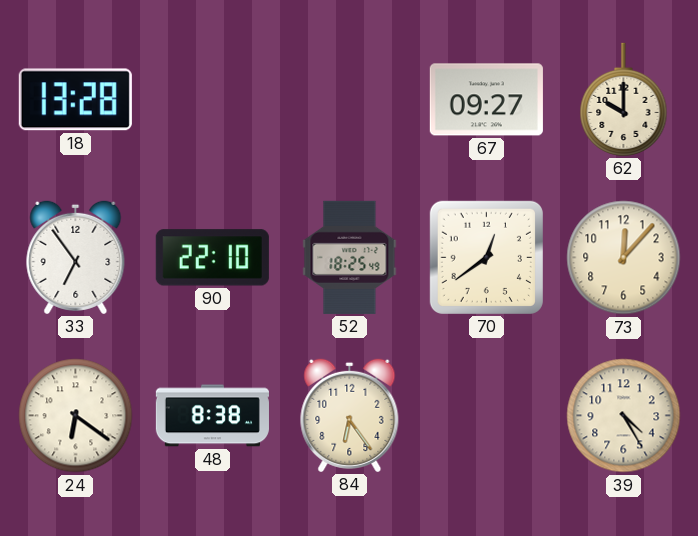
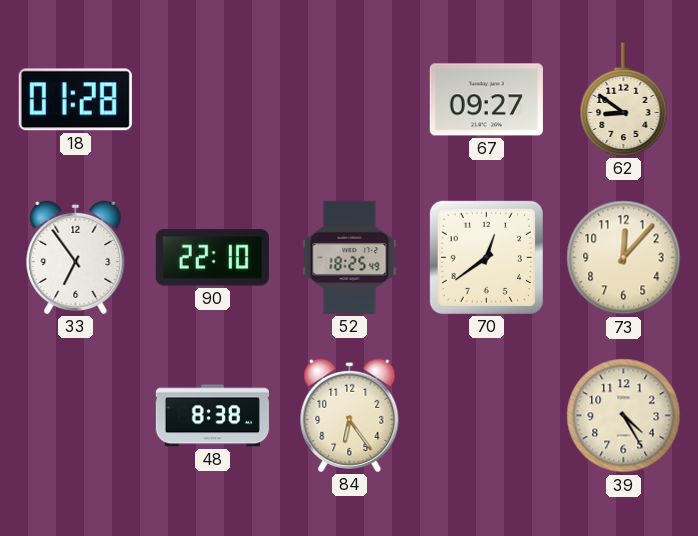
18: 13:28 -> 01:28
62: 10:00 -> 8:51
24: 6:21 -> none
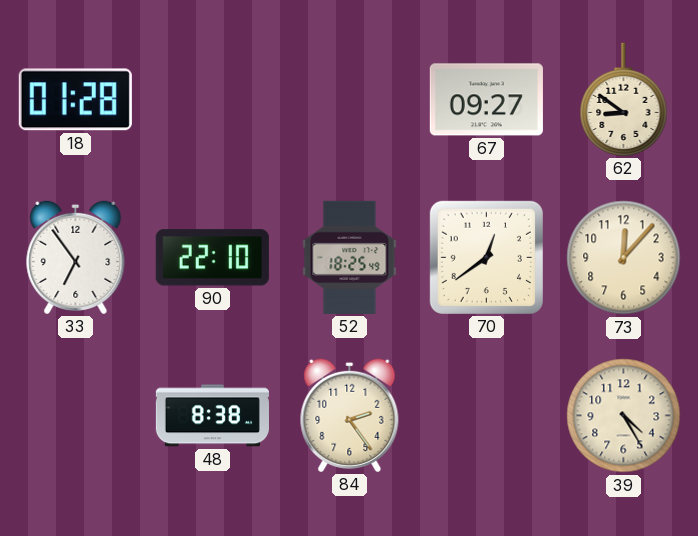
84: 6:24 -> 2:24
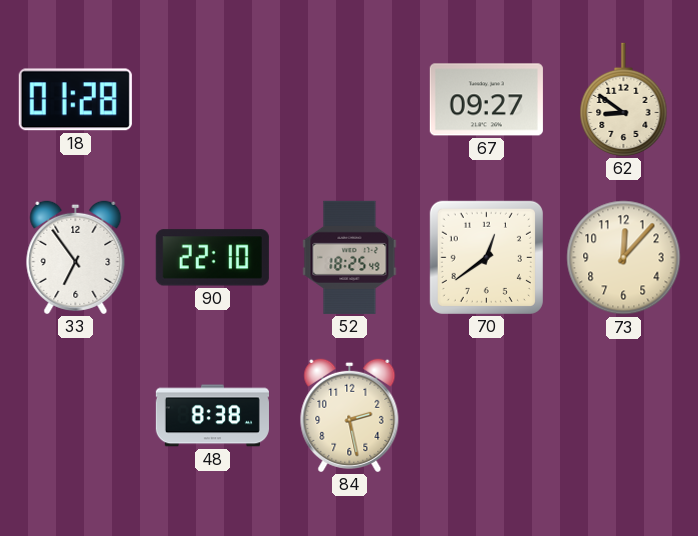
84: 2:24 -> 2:28
39: 4:25 -> none
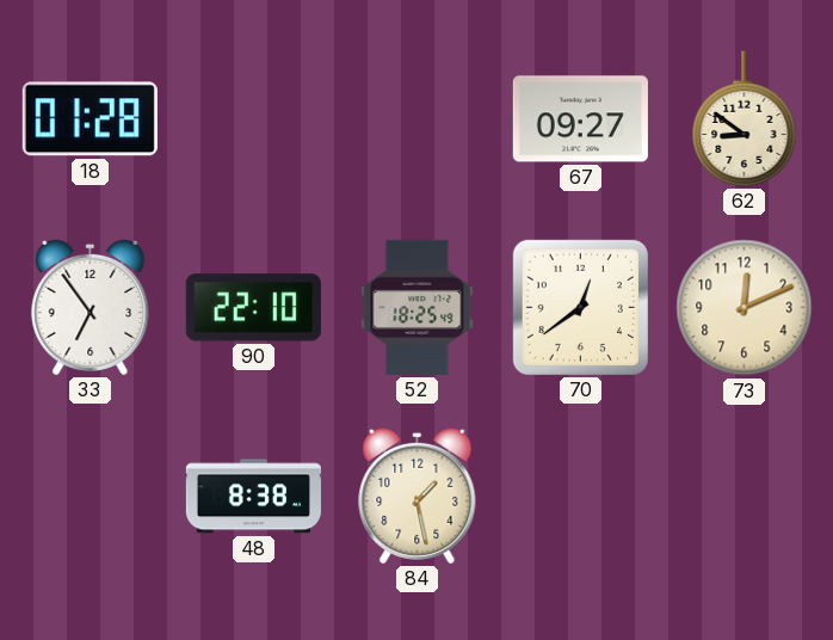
73: 12:07 -> 12:11
84: 2:28 -> 1:28
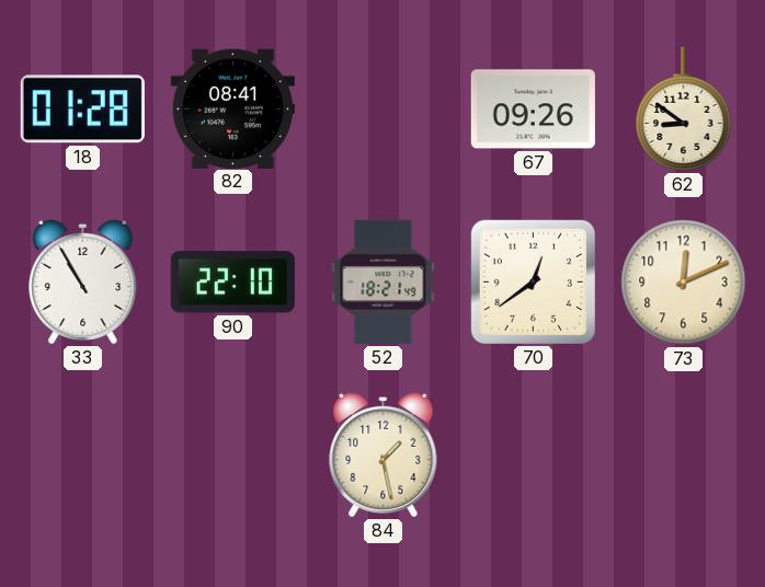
82: none -> 08:41
67: 09:27 -> 09:26
33: 6:54 -> 10:55
52: 18:25 -> 18:21
48: 8:38 -> none
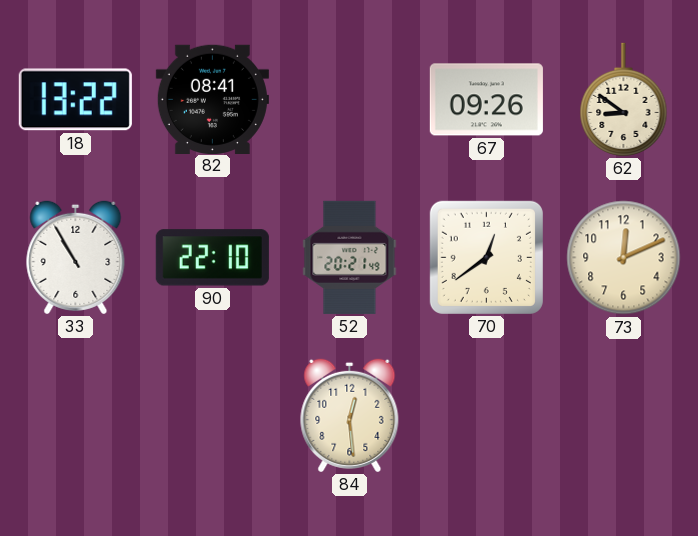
18: 01:28 -> 13:22
52: 18:21 -> 20:21
84: 1:28 -> 12:29
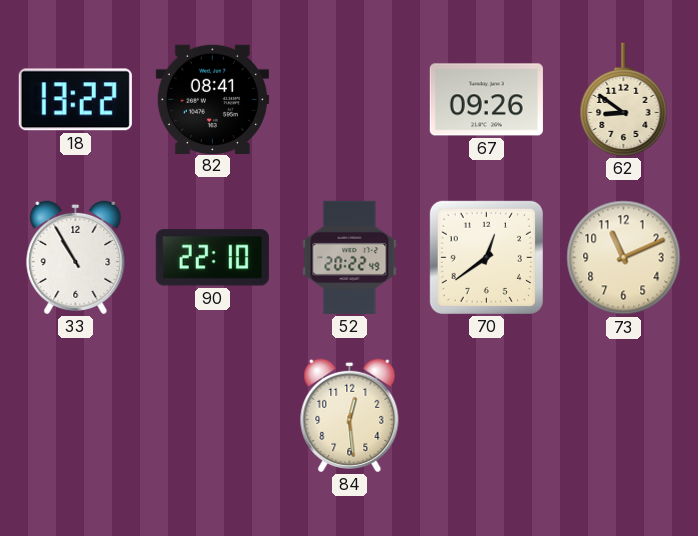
52: 20:21 -> 20:22
73: 12:11 -> 11:11
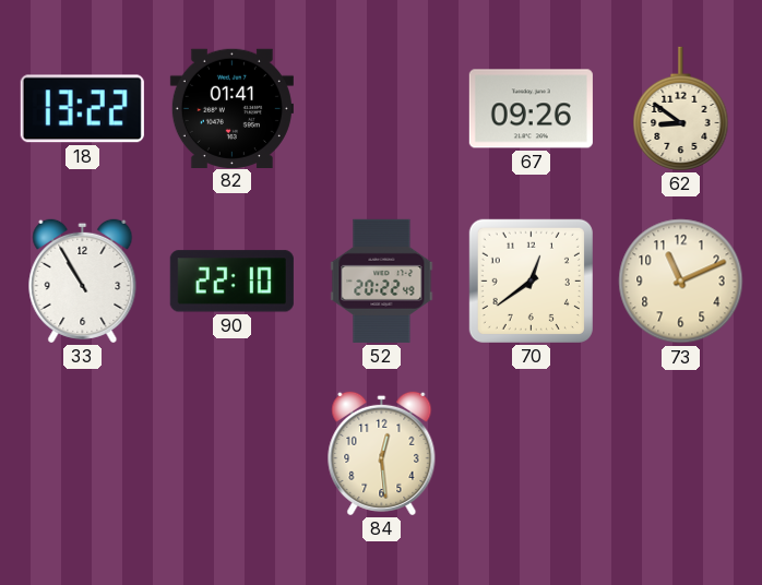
82: 08:41 -> 01:41
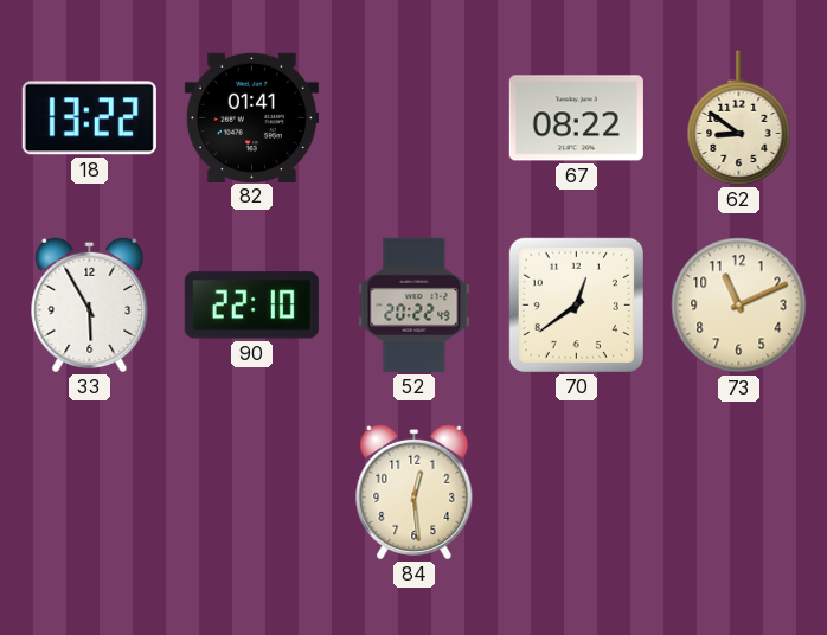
67: 09:26 -> 08:22
33: 10:55 -> 5:55
